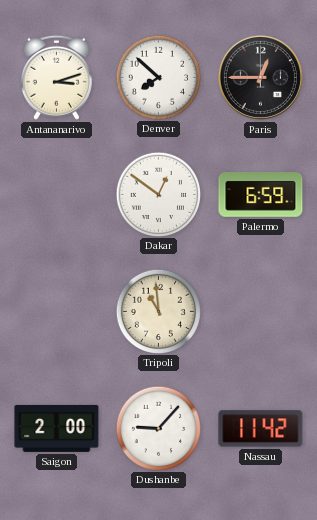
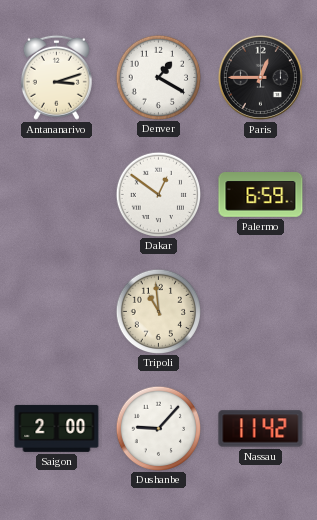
Denver: 7:52 -> 1:20
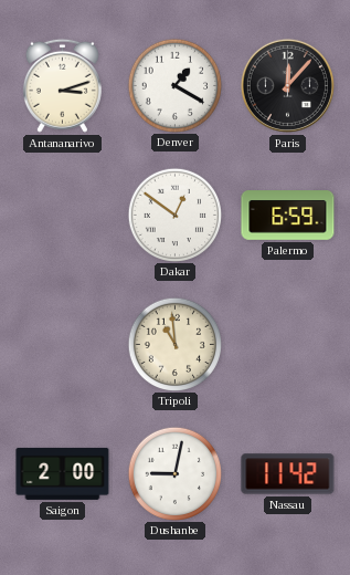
Paris: 12:45 -> 12:07
Dushanbe: 9:07 -> 9:02
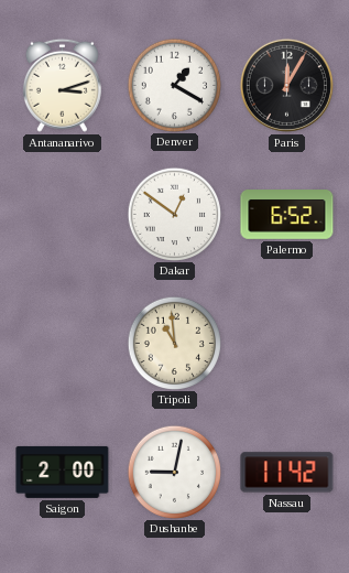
Paris: 12:07 -> 12:05
Palermo: 6:59 -> 6:52
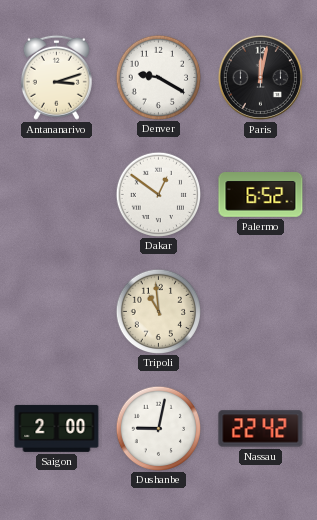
Denver: 1:20 -> 9:20
Paris: 12:05 -> 12:02
Nassau: 11:42 -> 22:42
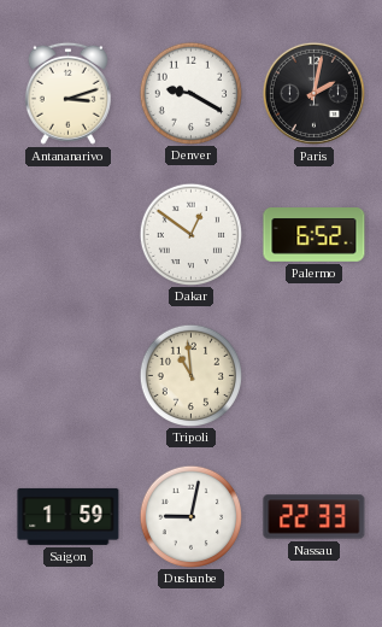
Paris: 12:02 -> 2:02
Saigon: 2:00 -> 1:59
Nassau: 22:42 -> 22:33
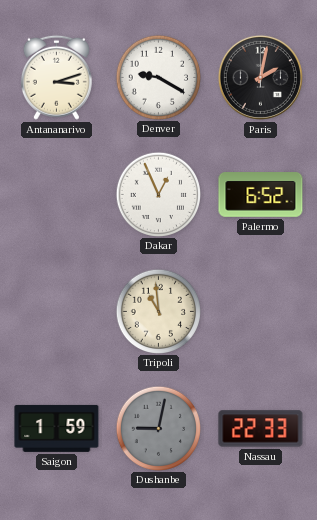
Dakar: 12:51 -> 12:56
Dushanbe dial: white -> grey
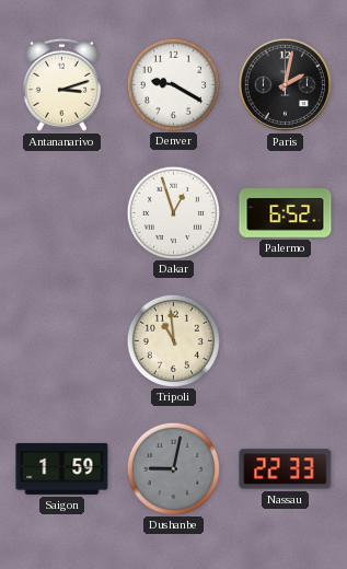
Dakar: 12:56 -> 12:57
